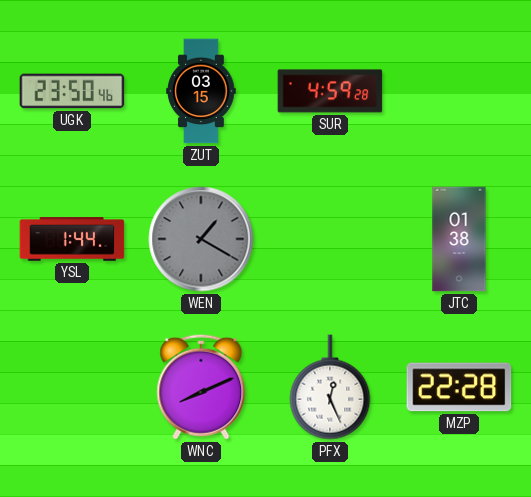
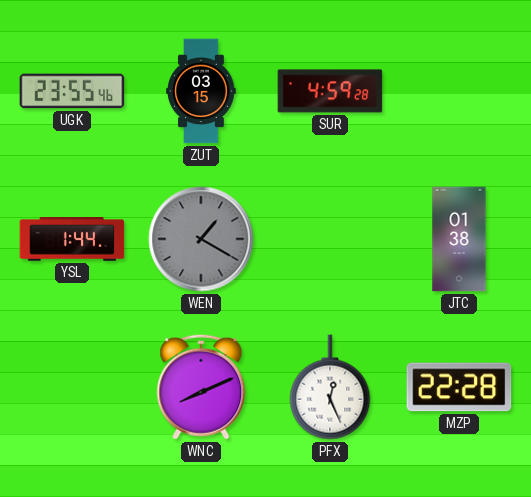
UGK: 23:50 -> 23:55
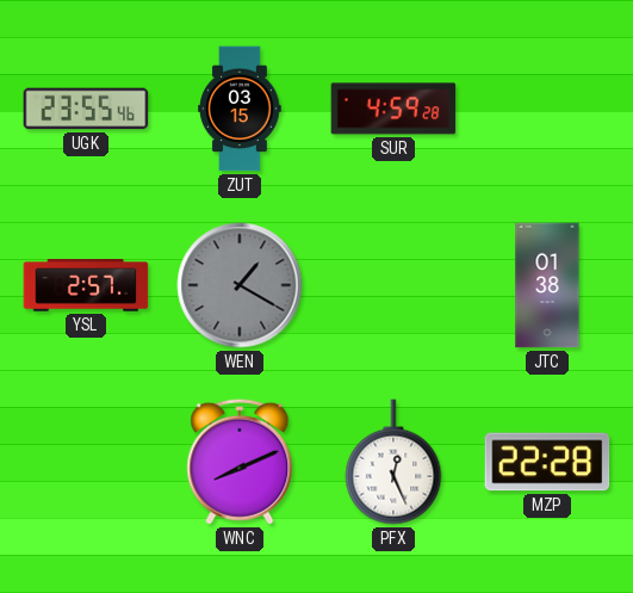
YSL: 1:44 -> 2:57
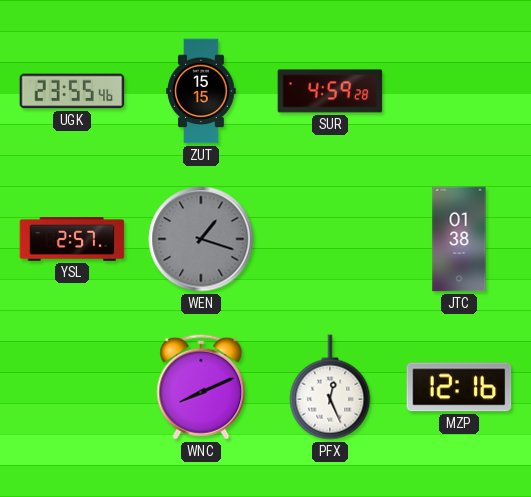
ZUT: 03:15 -> 15:15
WEN: 1:20 -> 1:18
MZP: 22:28 -> 12:16
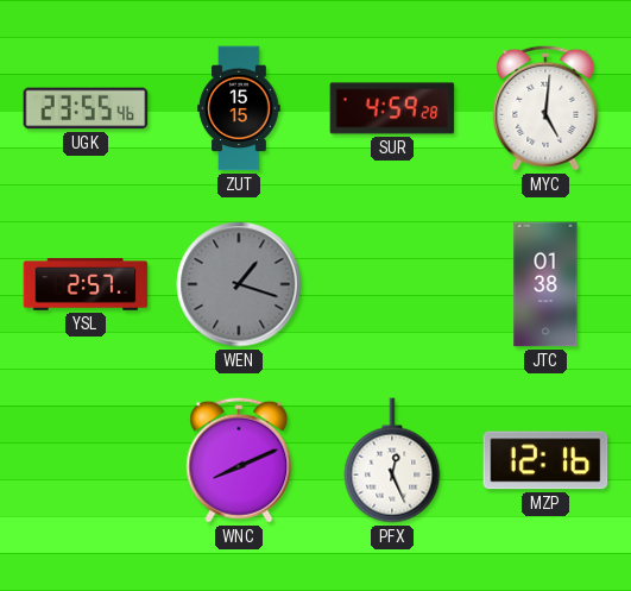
MYC: none -> 5:01
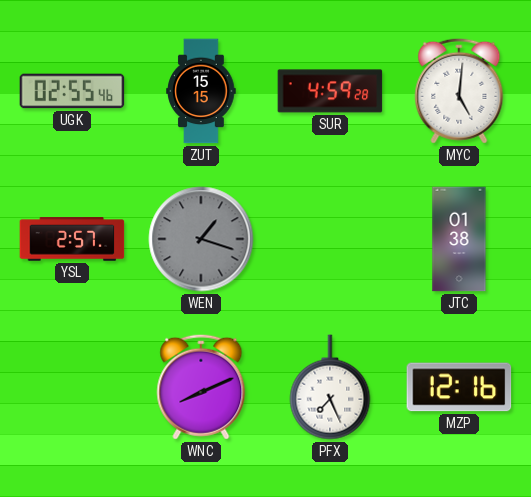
UGK: 23:55 -> 02:55
PFX: 12:26 -> 7:26
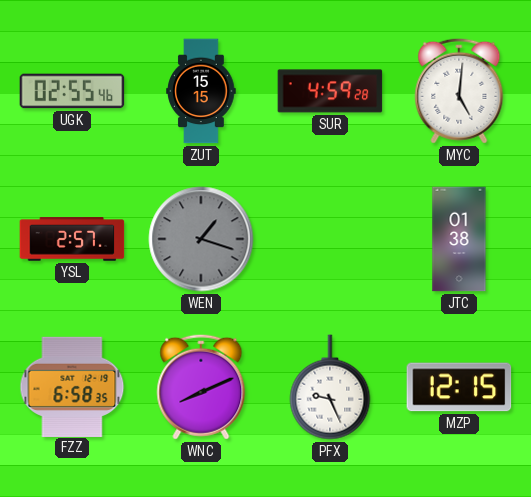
FZZ: none -> 6:58
PFX: 7:26 -> 9:26
MZP: 12:16 -> 12:15
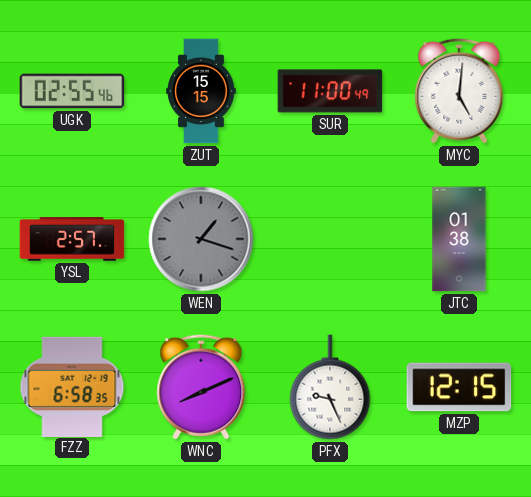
SUR: 4:59 -> 11:00
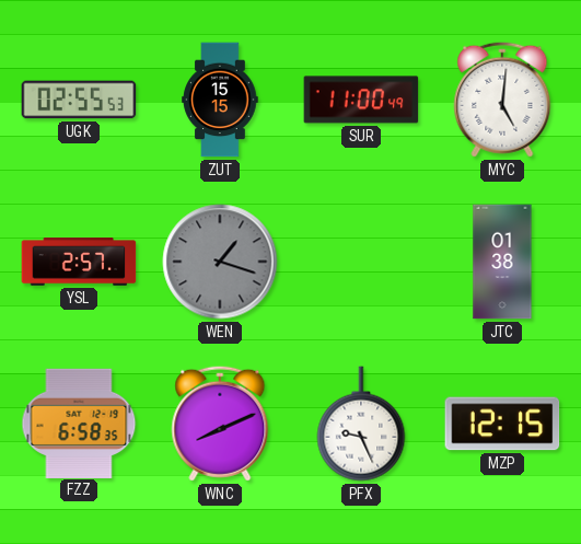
UGK: 02:55:46 -> 02:55:53
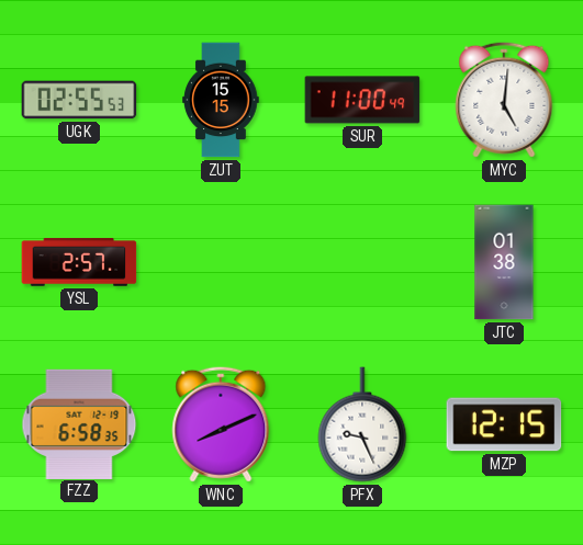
WEN: 1:18 -> none
